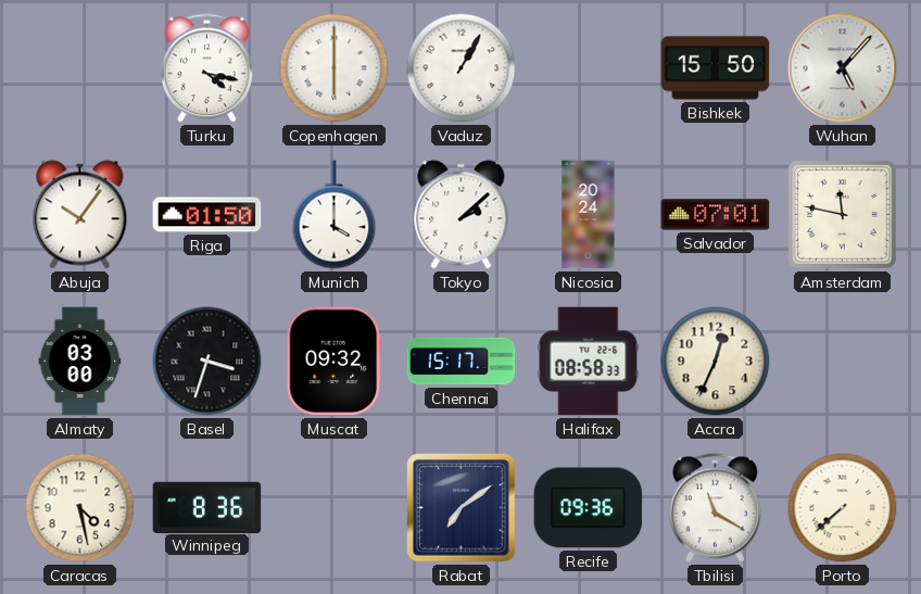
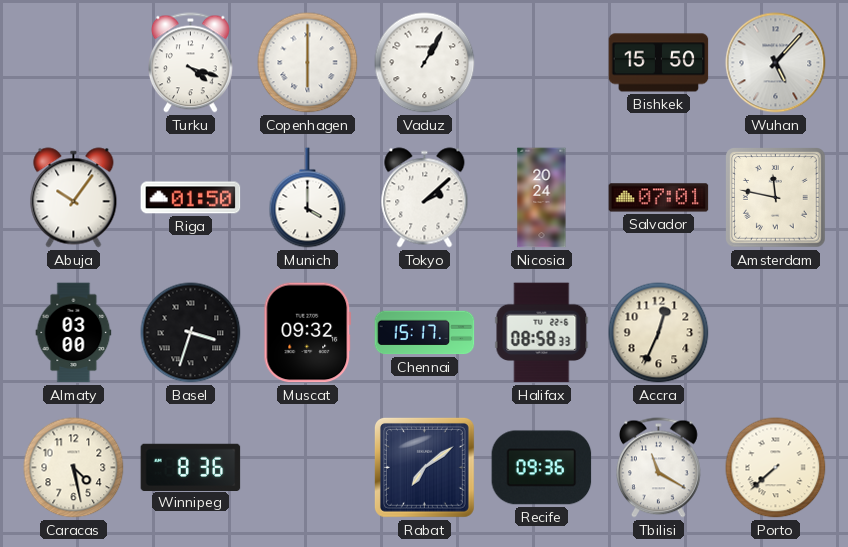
Turku: 4:17 -> 4:18
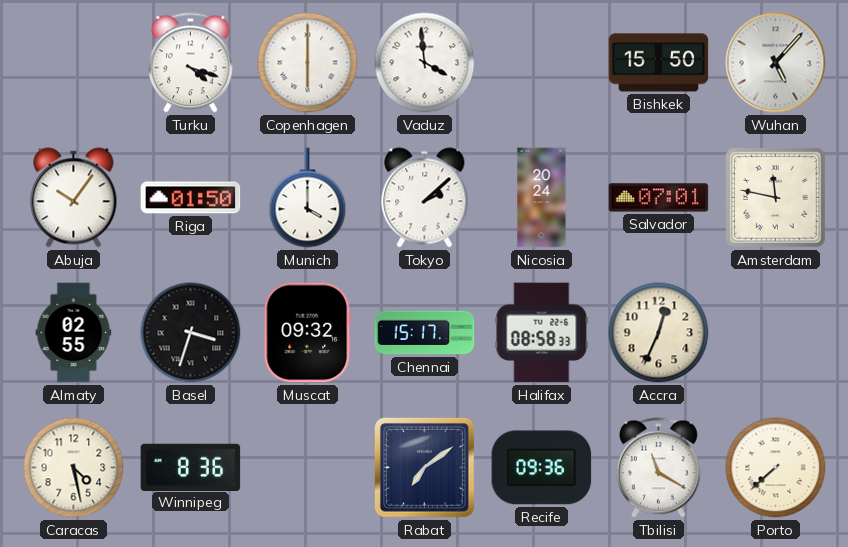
Vaduz: 1:05 -> 3:59
Almaty: 03:00 -> 02:55
